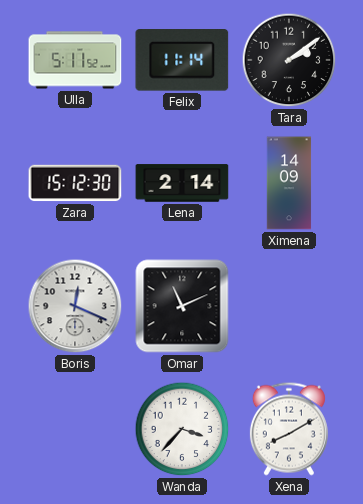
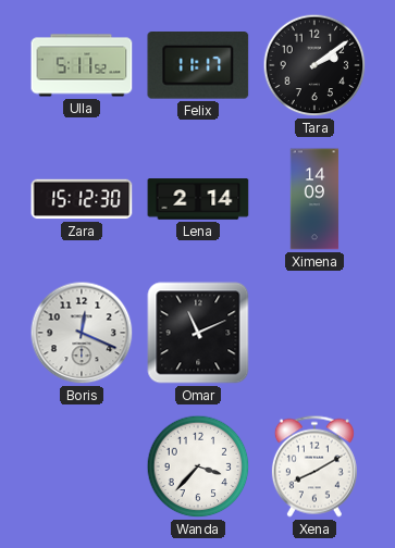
Felix: 11:14 -> 11:17
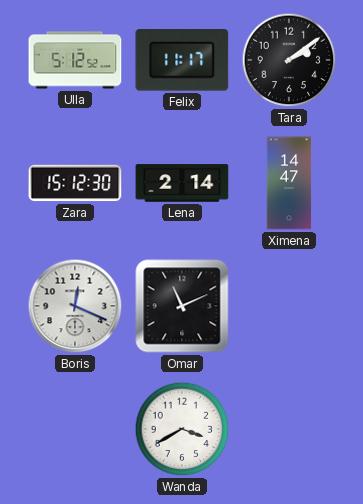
Ulla: 5:11 -> 5:12
Ximena: 14:09 -> 14:47
Wanda: 3:37 -> 3:40
Xena: 8:10 -> none
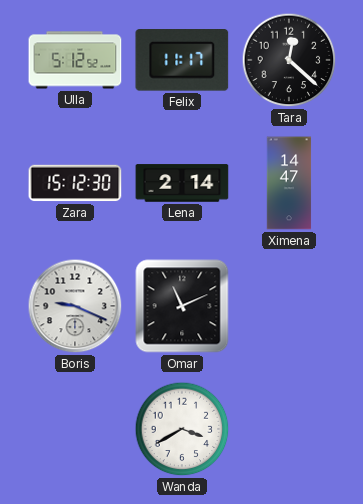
Tara: 2:09 -> 12:22
Boris: 12:19 -> 9:19
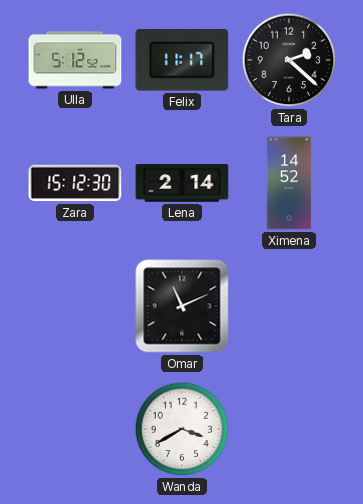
Tara: 12:22 -> 2:22
Ximena: 14:47 -> 14:52
Boris: 9:19 -> none
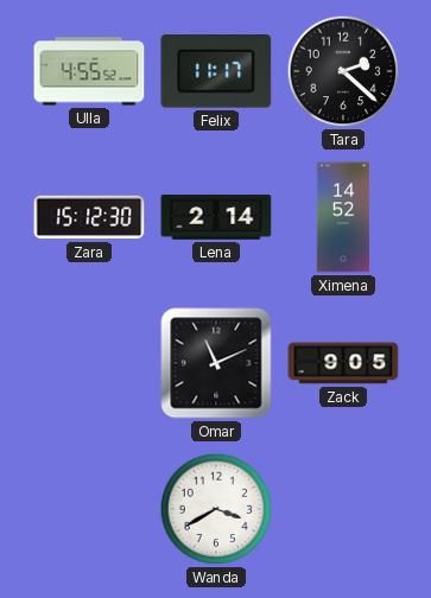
Ulla: 5:12 -> 4:55
Zack: none -> 9:05
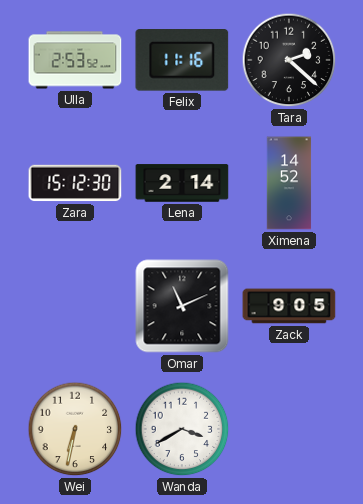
Ulla: 4:55 -> 2:53
Felix: 11:17 -> 11:16
Wei: none -> 6:32
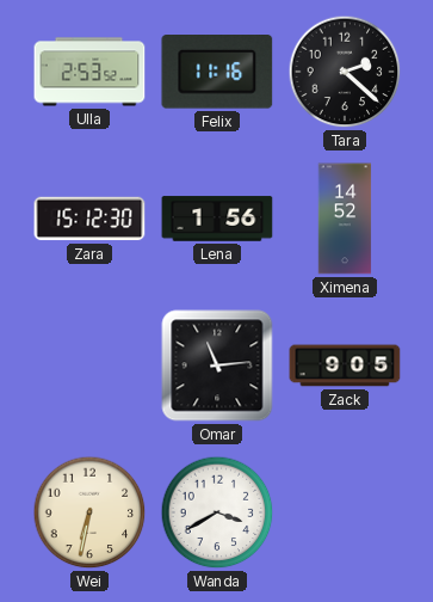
Lena: 2:14 -> 1:56
Omar: 11:11 -> 11:14
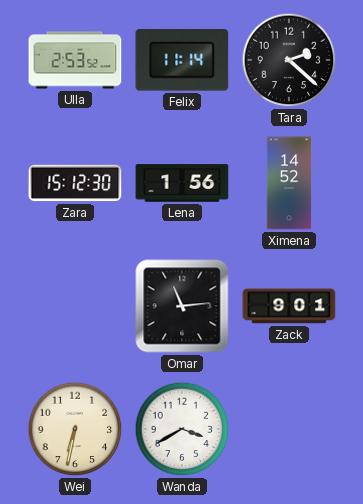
Felix: 11:16 -> 11:14
Zack: 9:05 -> 9:01
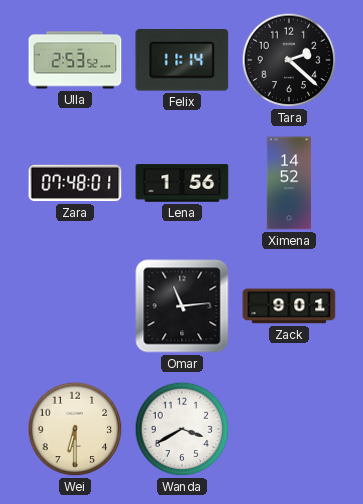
Zara: 15:12 -> 07:48
Wei: 6:32 -> 6:30
